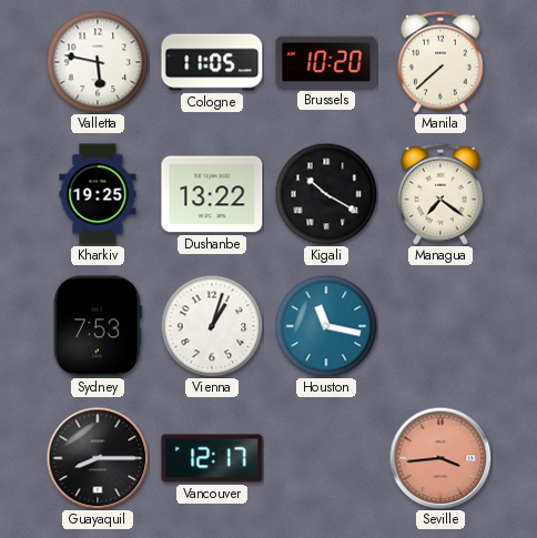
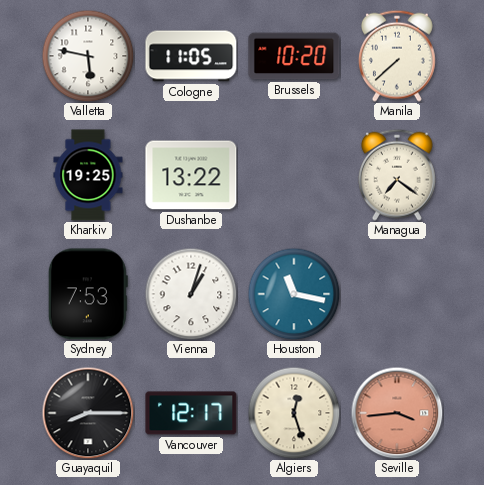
Kigali: 10:20 -> none
Algiers: none -> 12:27
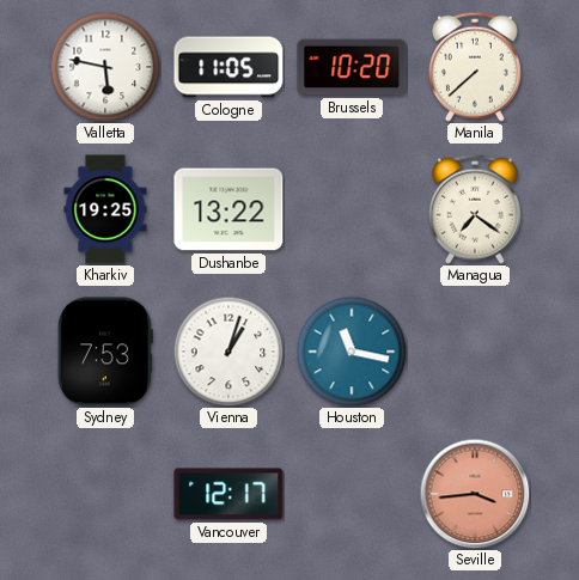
Guayaquil: 8:15 -> none
Algiers: 12:27 -> none
